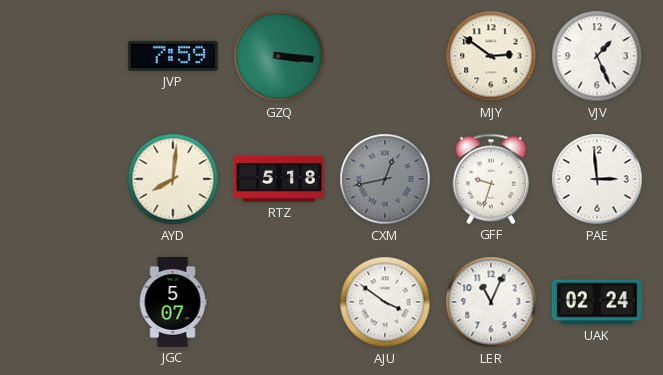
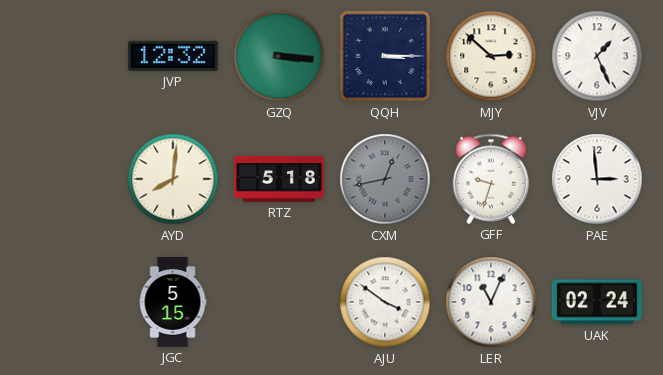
JVP: 7:59 -> 12:32
QQH: none -> 3:15
MJY: 2:51 -> 2:52
JGC: 5:07 -> 5:15
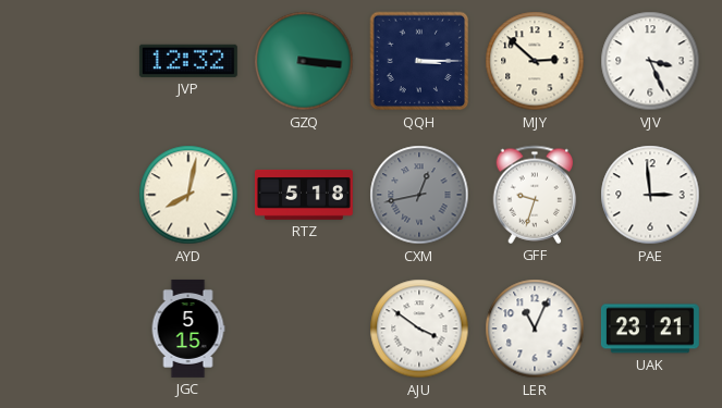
VJV: 1:26 -> 3:26
AYD: 8:01 -> 8:02
UAK: 02:24 -> 23:21
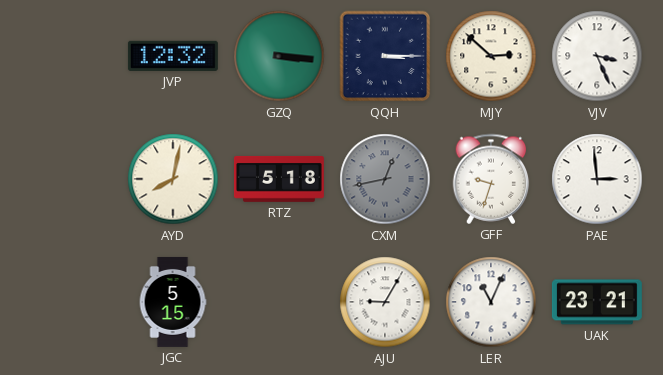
AJU: 3:51 -> 9:05
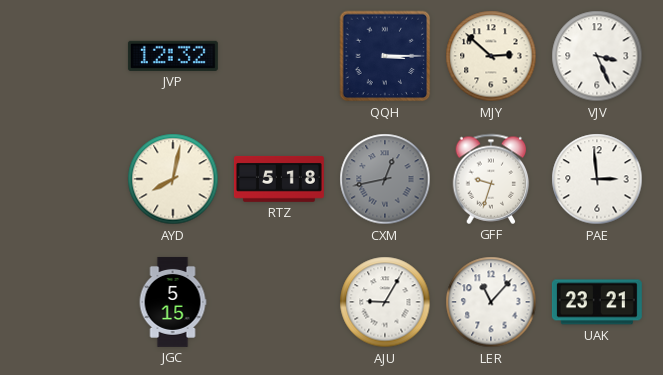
GZQ: 3:16 -> none
LER: 11:04 -> 11:07
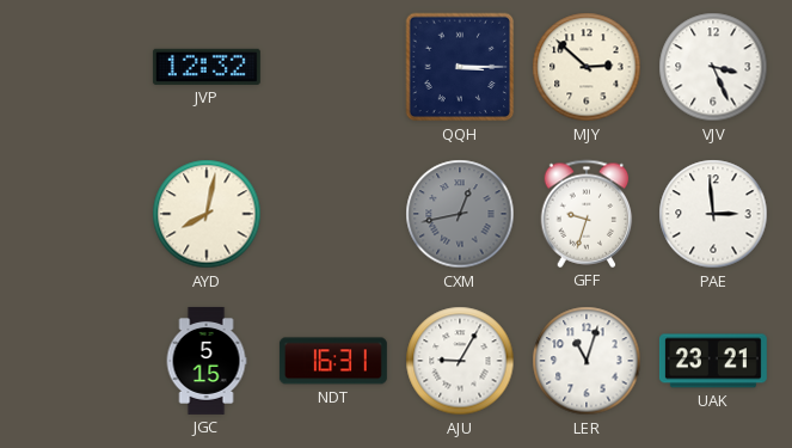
RTZ: 5:18 -> none
NDT: none -> 16:31
LER: 11:07 -> 11:03
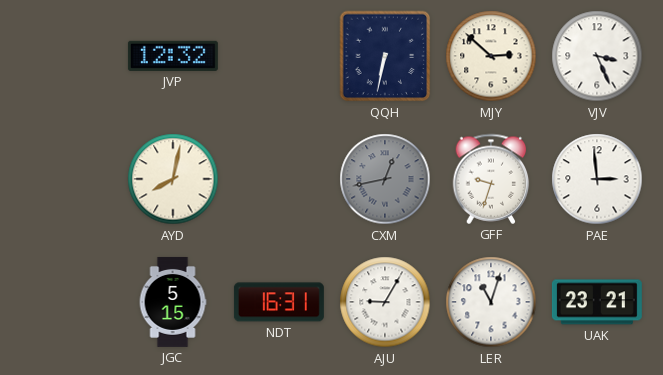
QQH: 3:15 -> 6:32
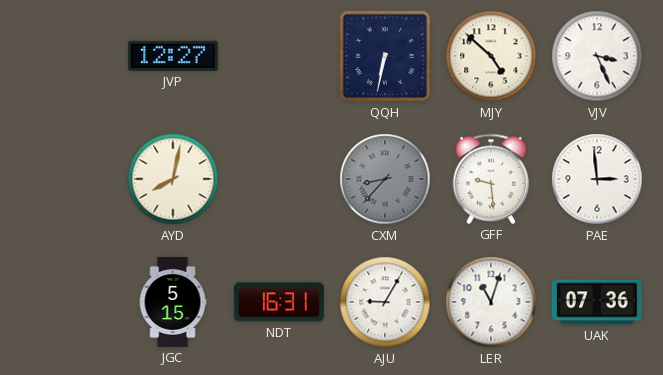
JVP: 12:32 -> 12:27
MJY: 2:52 -> 4:52
CXM: 12:43 -> 8:37
GFF: 9:33 -> 9:29
UAK: 23:21 -> 07:36
